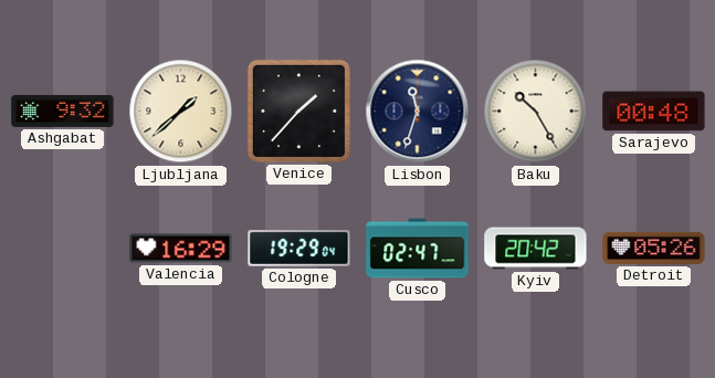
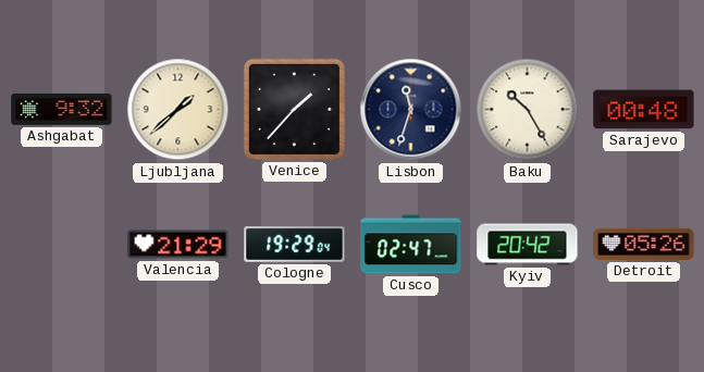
Valencia: 16:29 -> 21:29
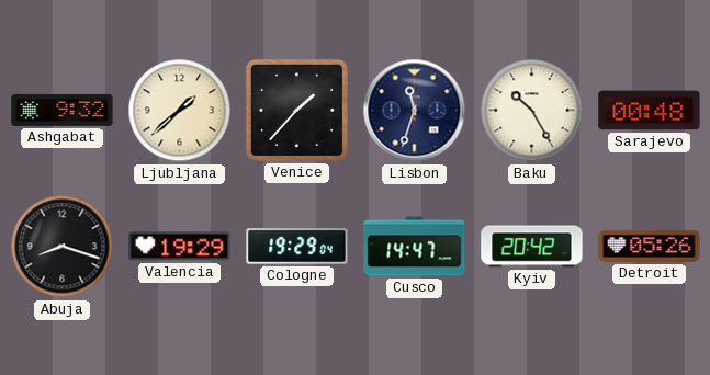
Abuja: none -> 8:18
Valencia: 21:29 -> 19:29
Cusco: 02:47 -> 14:47
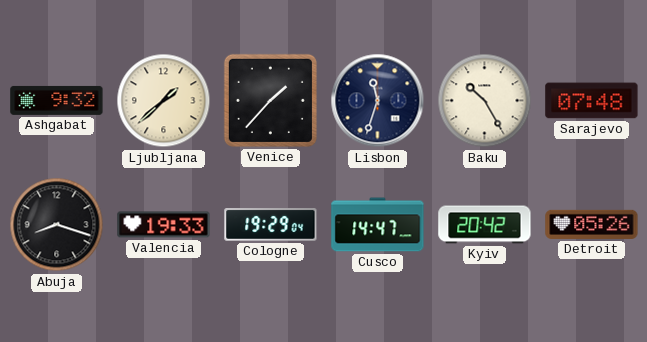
Sarajevo: 00:48 -> 07:48
Valencia: 19:29 -> 19:33
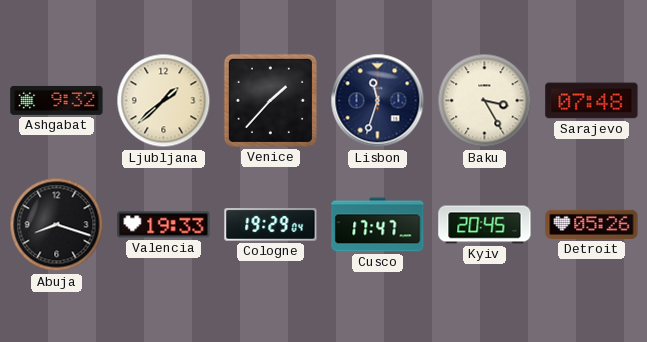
Baku: 10:25 -> 3:25
Cusco: 14:47 -> 17:47
Kyiv: 20:42 -> 20:45
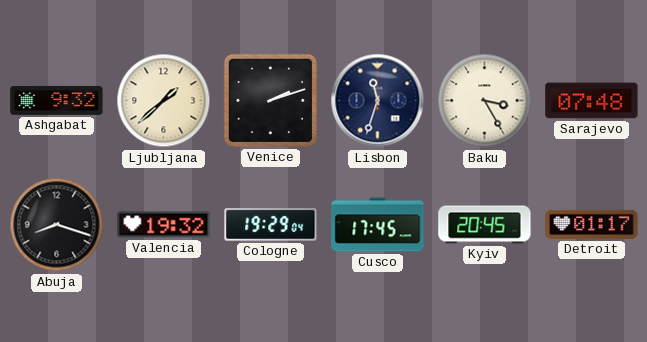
Venice: 1:37 -> 2:12
Valencia: 19:33 -> 19:32
Cusco: 17:47 -> 17:45
Detroit: 05:26 -> 01:17
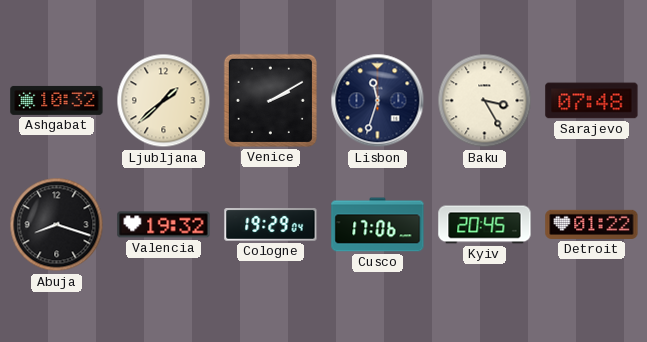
Ashgabat: 9:32 -> 10:32
Venice: 2:12 -> 2:10
Cusco: 17:45 -> 17:06
Detroit: 01:17 -> 01:22
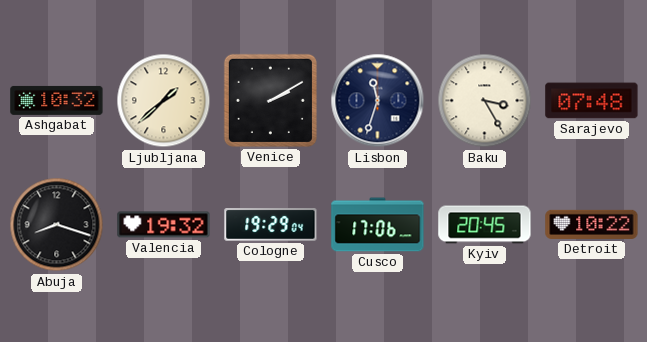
Detroit: 01:22 -> 10:22
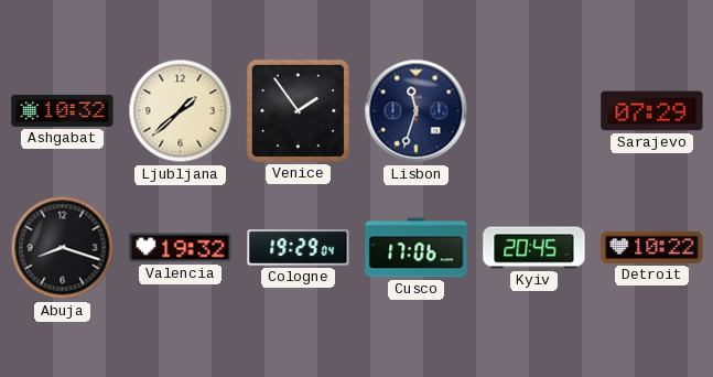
Venice: 2:10 -> 1:54
Baku: 3:25 -> none
Sarajevo: 07:48 -> 07:29
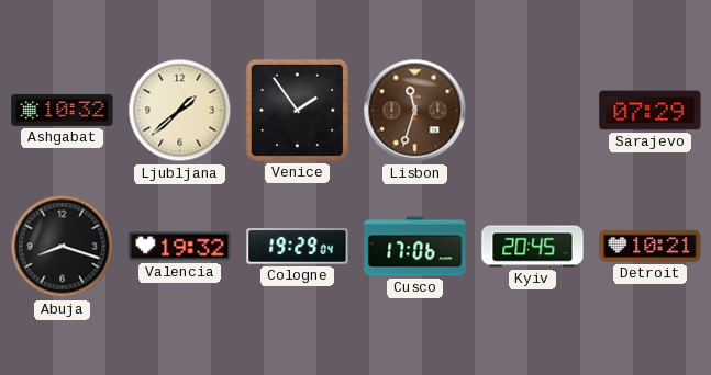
Lisbon dial: navy -> brown
Detroit: 10:22 -> 10:21
